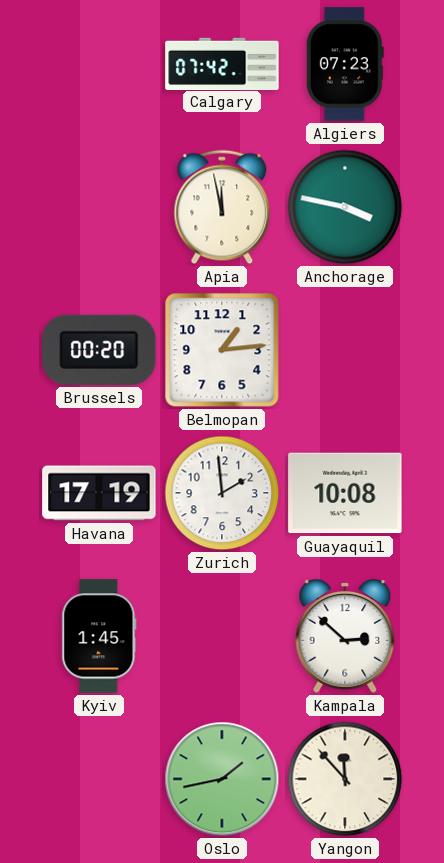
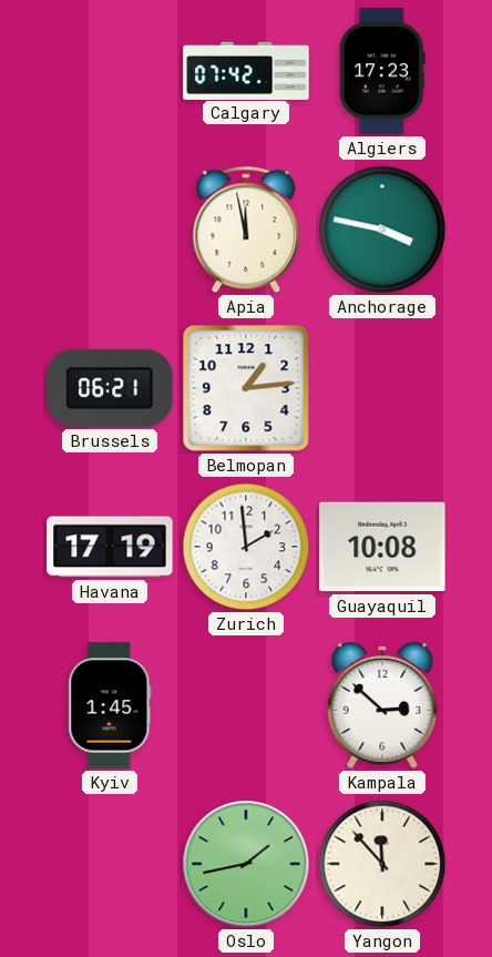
Algiers: 07:23 -> 17:23
Brussels: 00:20 -> 06:21
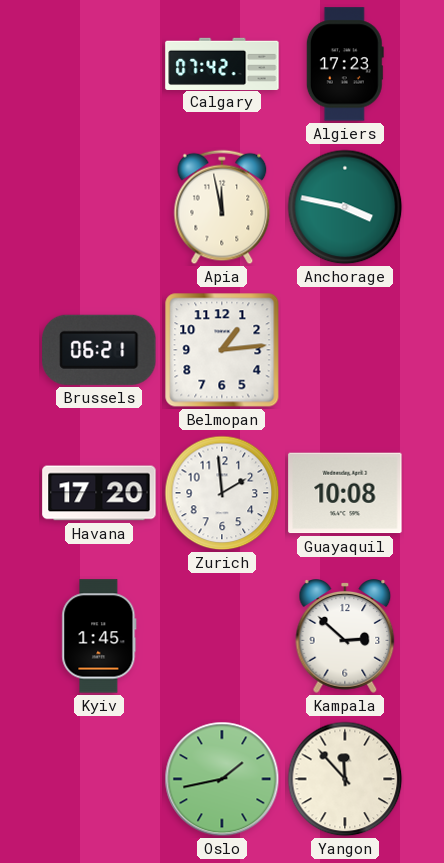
Havana: 17:19 -> 17:20
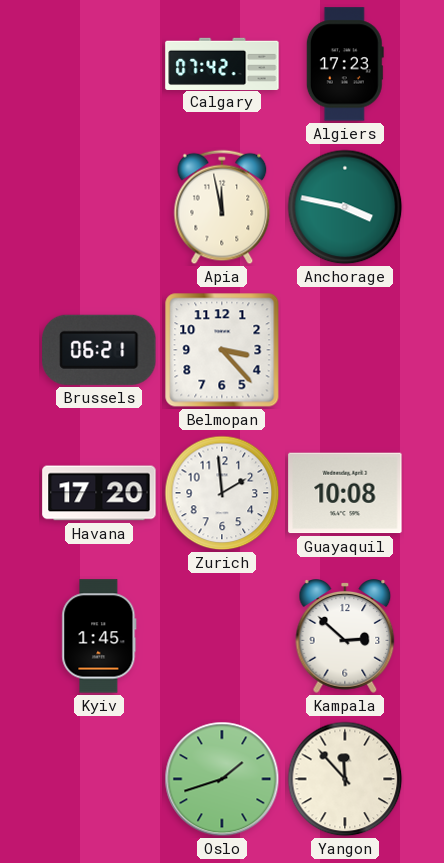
Belmopan: 1:14 -> 3:23
Oslo: 1:43 -> 1:42
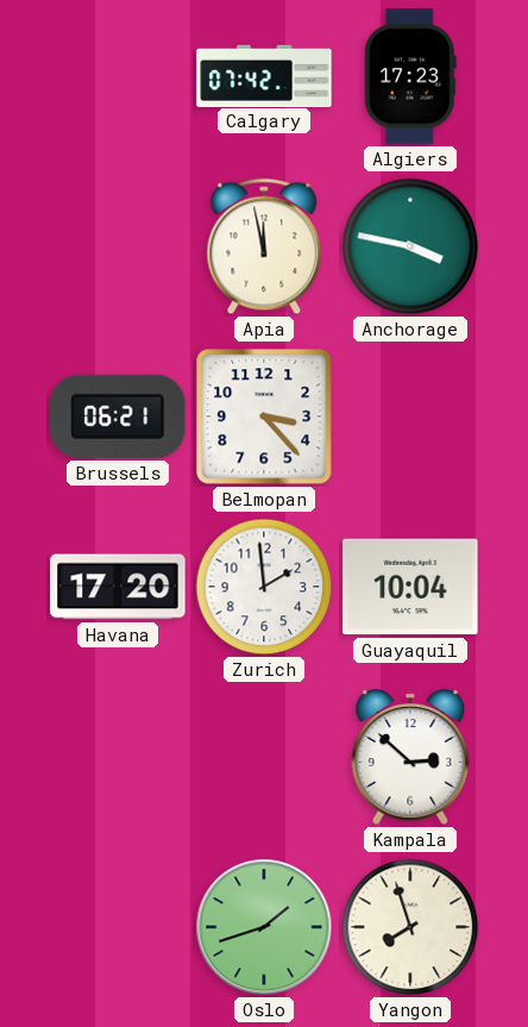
Guayaquil: 10:08 -> 10:04
Kyiv: 1:45 -> none
Yangon: 11:53 -> 7:57
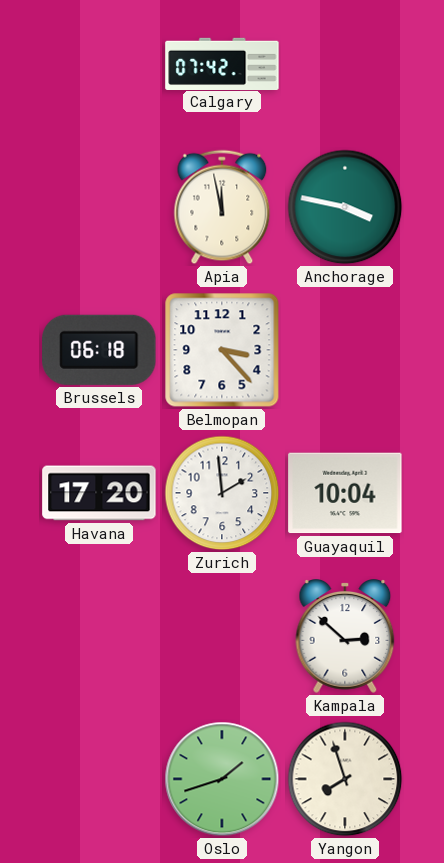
Algiers: 17:23 -> none
Brussels: 06:21 -> 06:18
